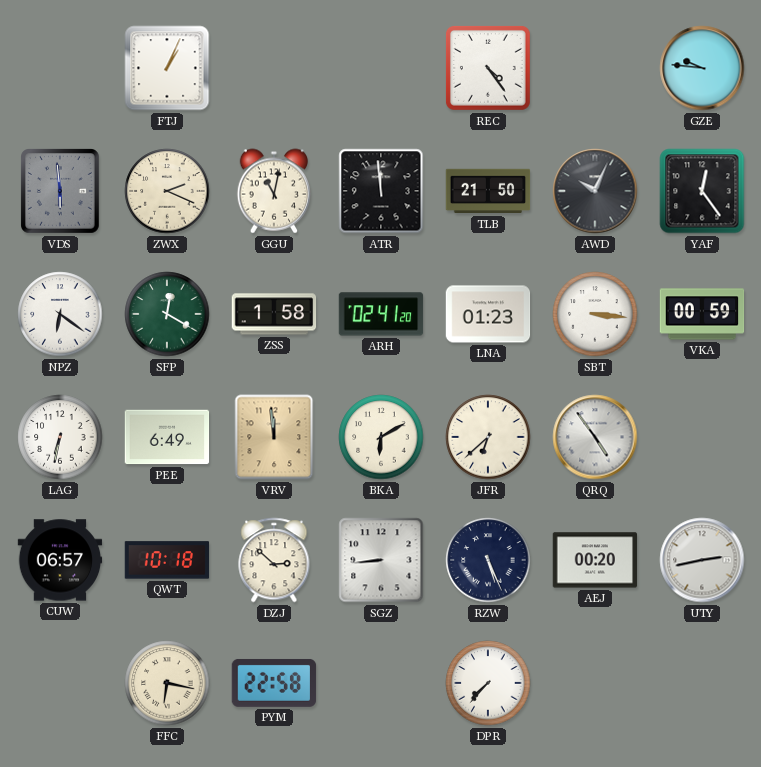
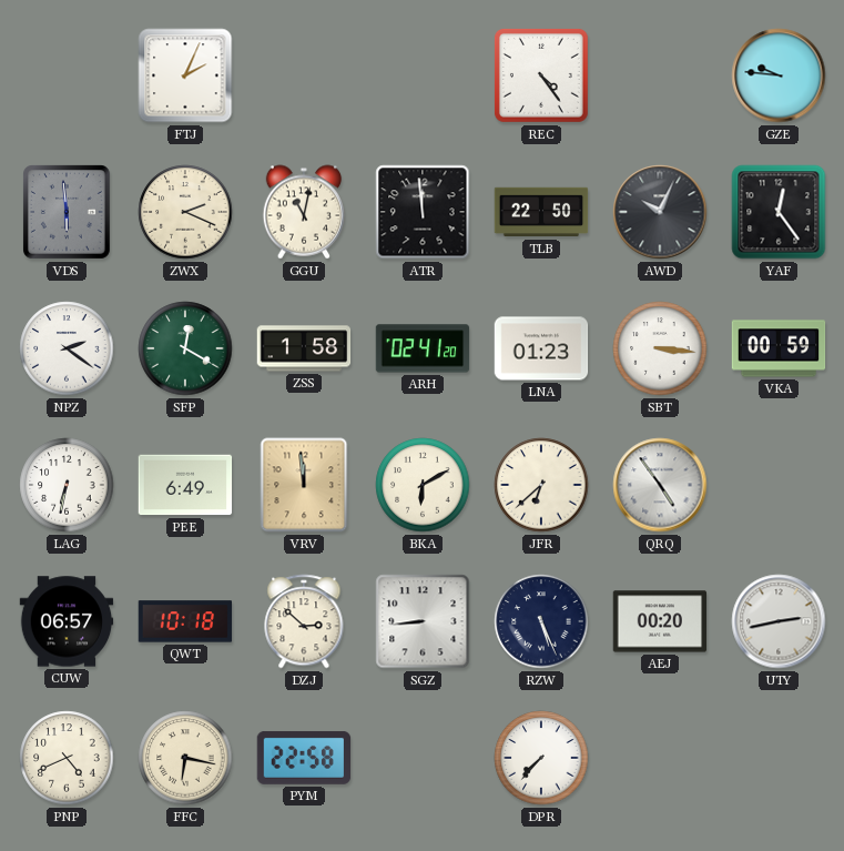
FTJ: 1:04 -> 2:04
TLB: 21:50 -> 22:50
NPZ: 6:21 -> 2:21
PNP: none -> 4:41
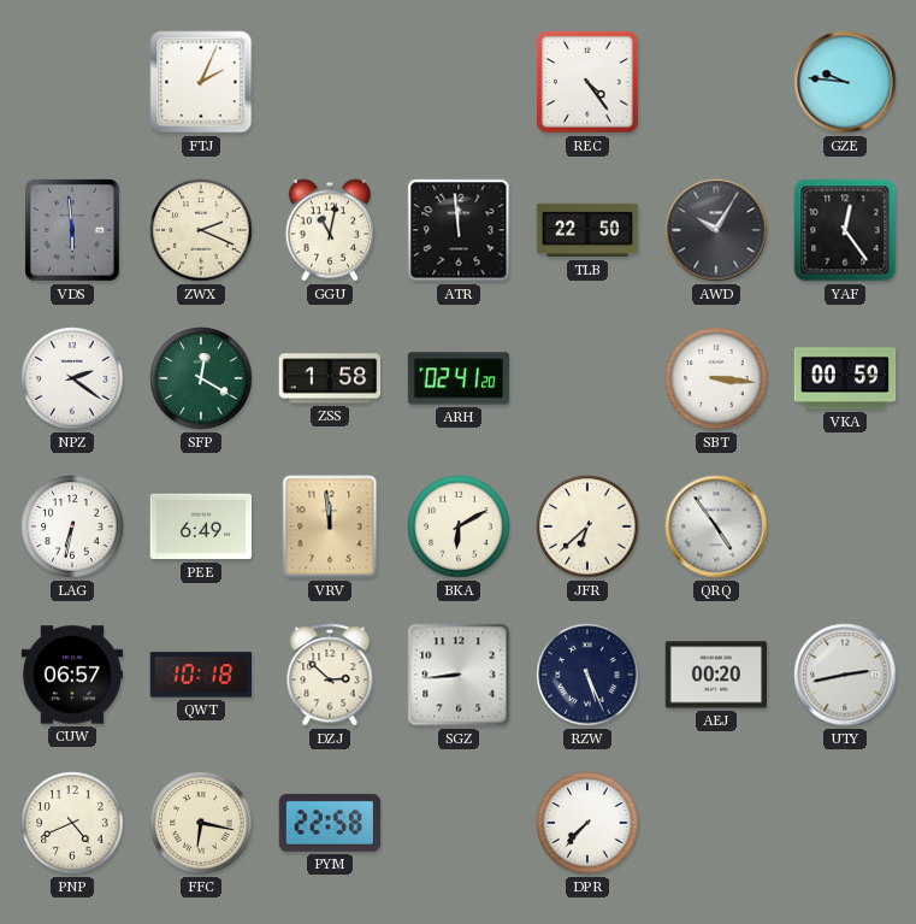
AWD: 10:04 -> 10:05
LNA: 01:23 -> none
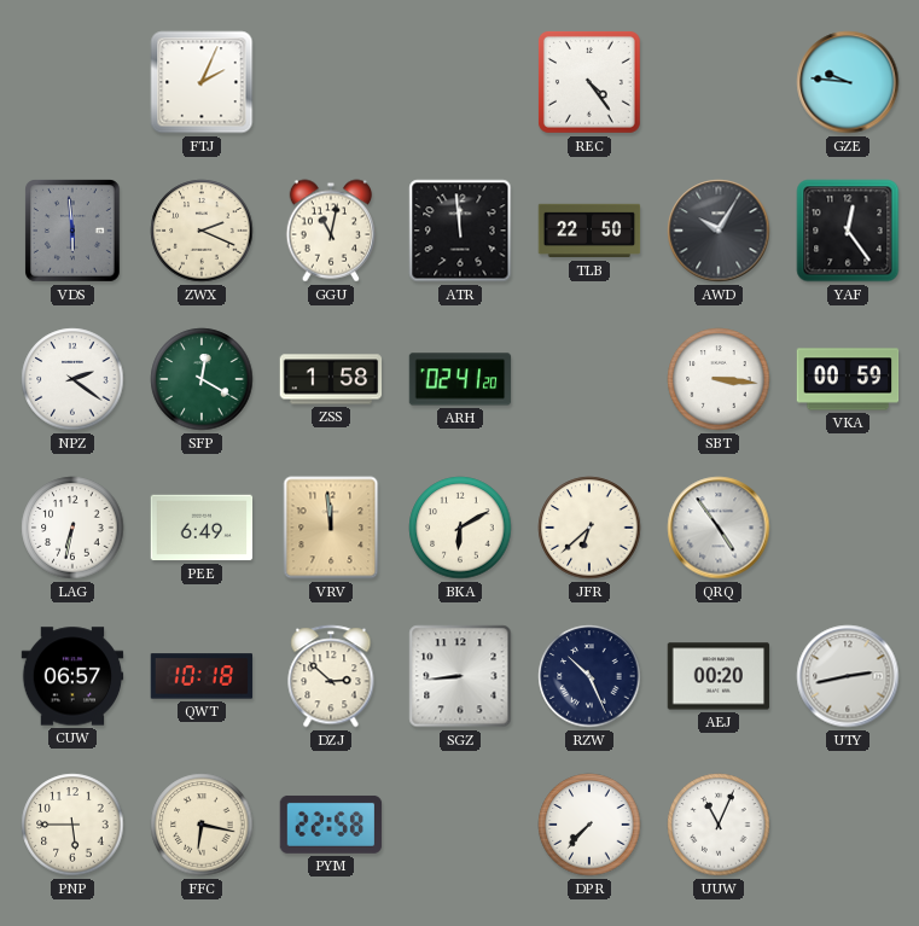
RZW: 5:26 -> 10:26
PNP: 4:41 -> 5:45
UUW: none -> 11:04
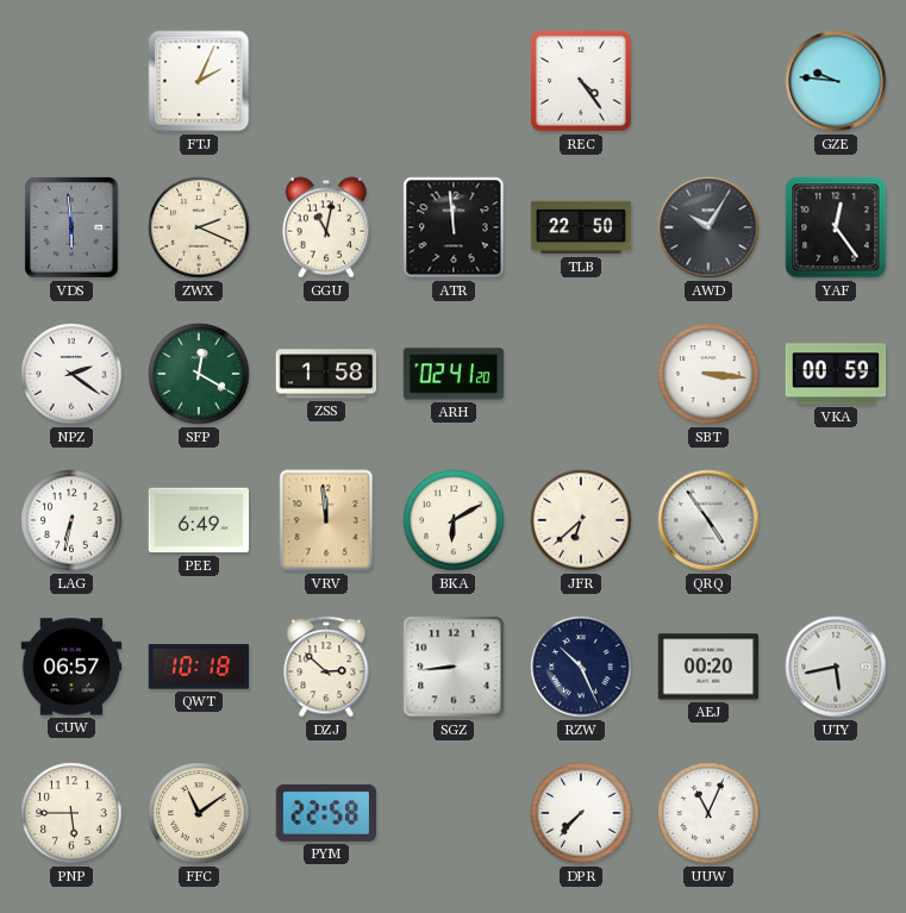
UTY: 2:43 -> 5:43
FFC: 6:17 -> 11:09
